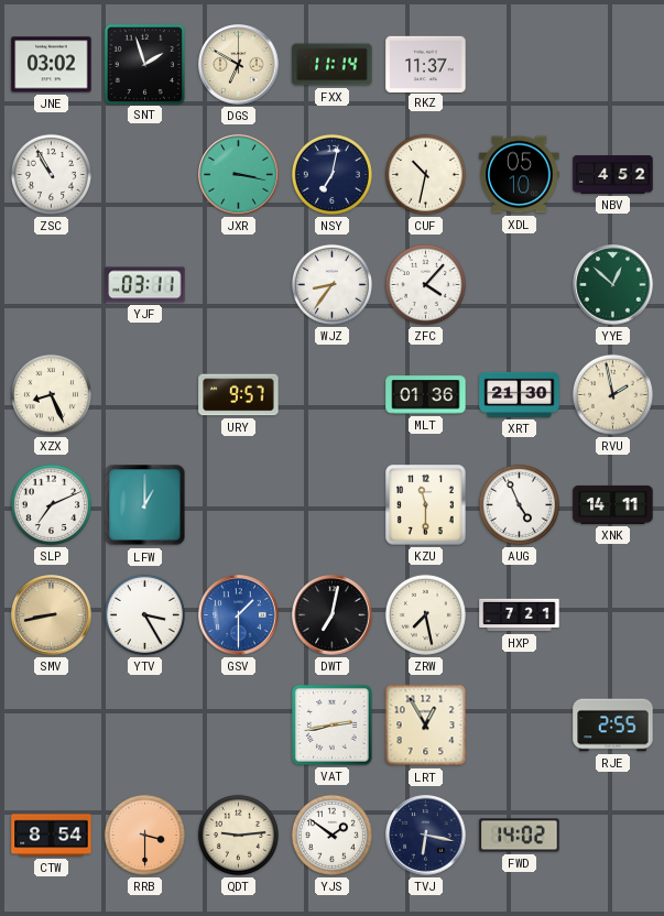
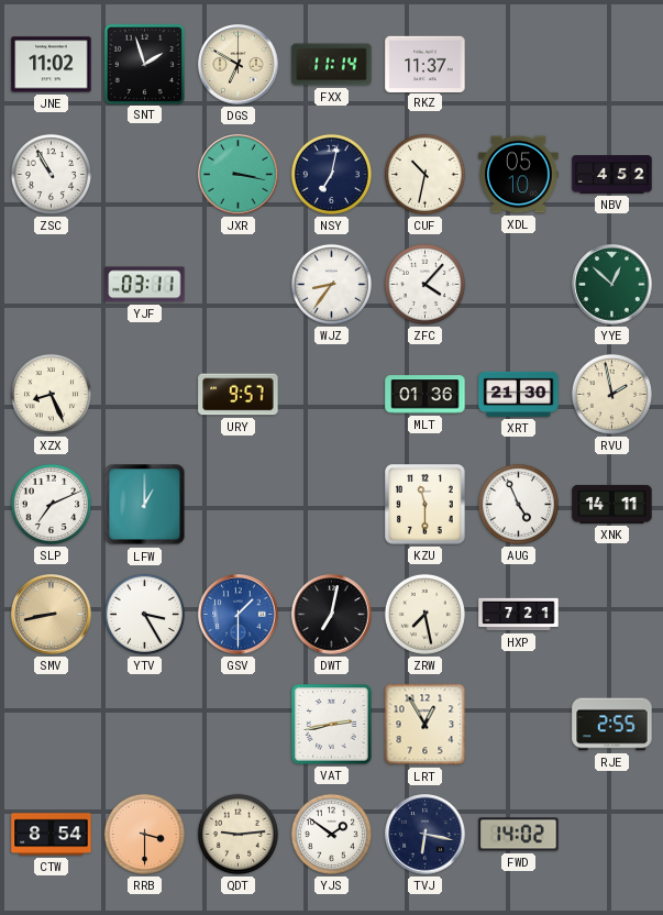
JNE: 03:02 -> 11:02
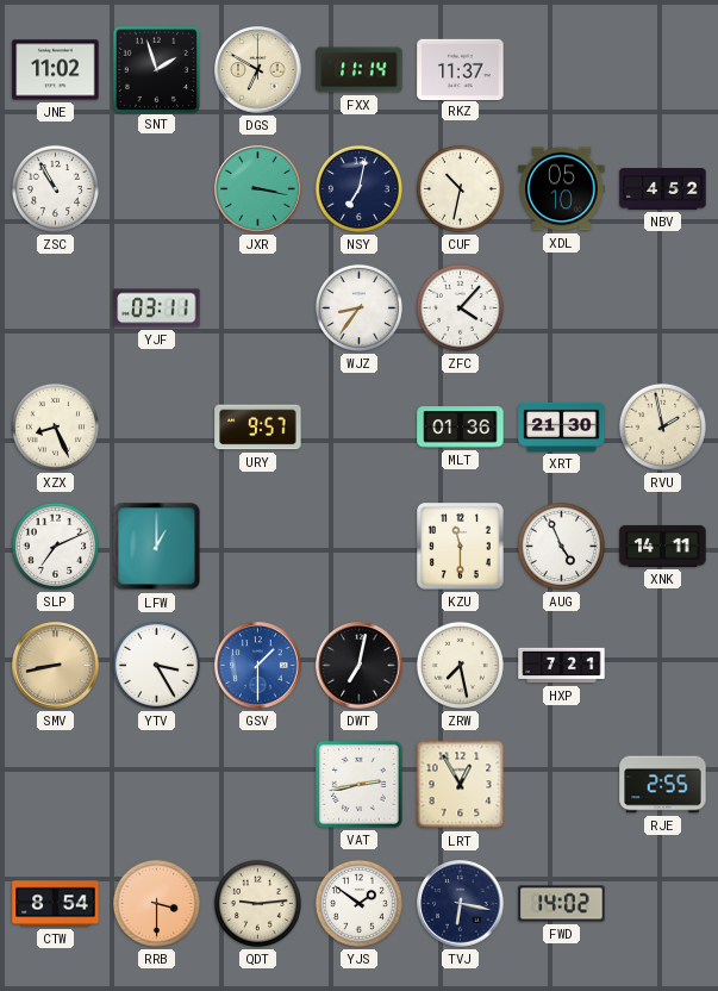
YYE: 12:52 -> none
